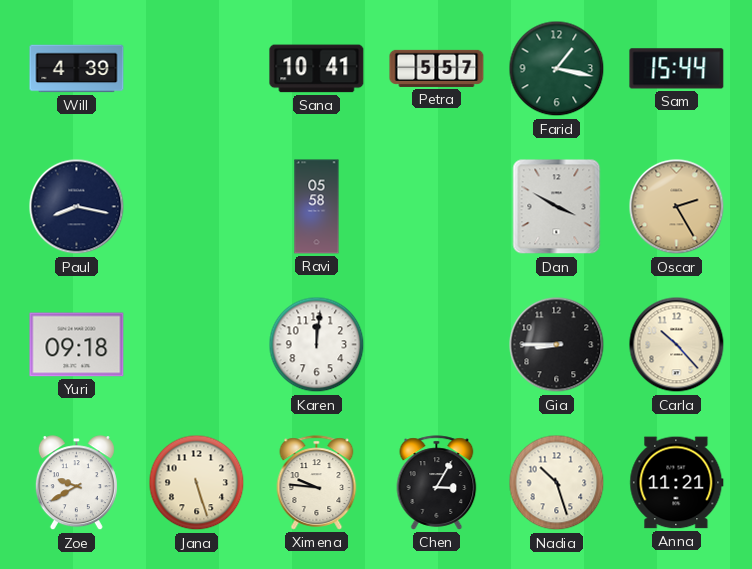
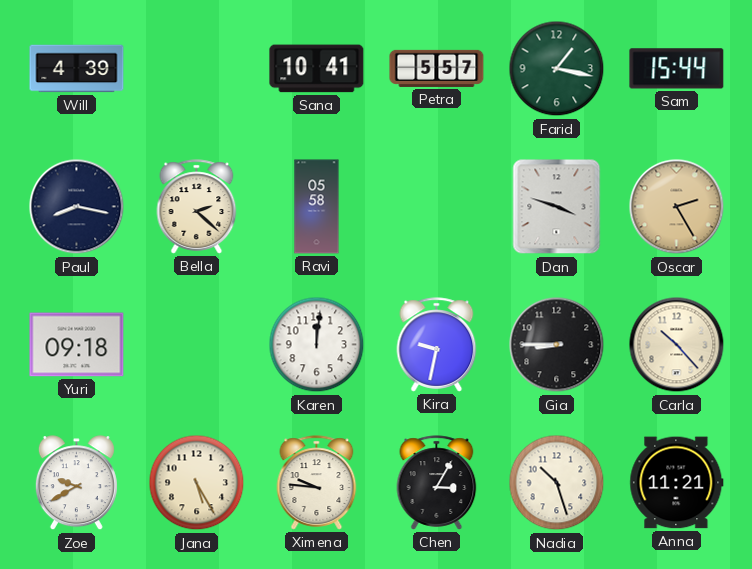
Bella: none -> 2:22
Dan: 3:50 -> 3:48
Kira: none -> 9:32
Jana: 5:27 -> 5:25
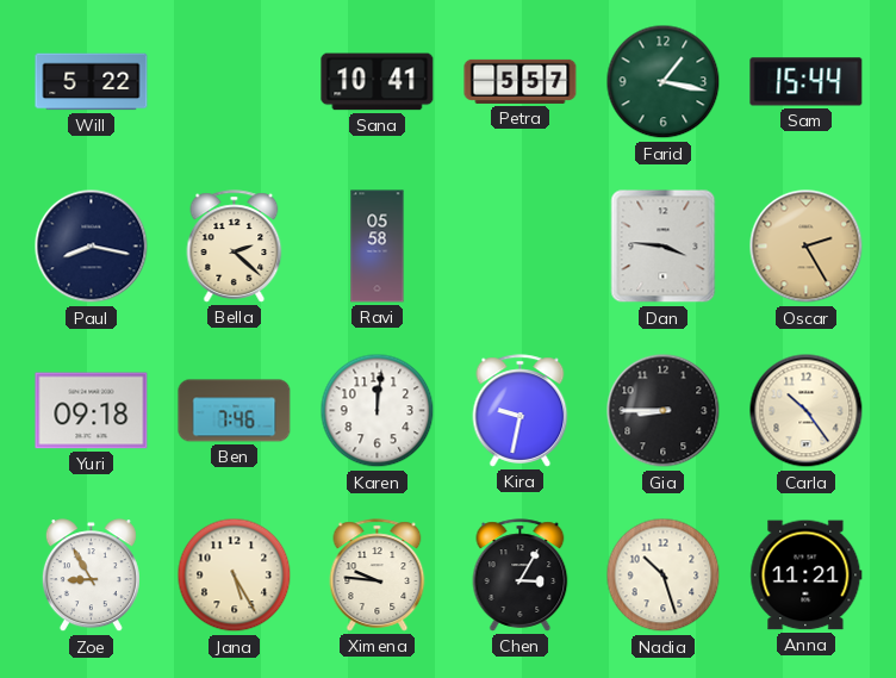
Will: 4:39 -> 5:22
Dan: 3:48 -> 3:46
Ben: none -> 7:46
Carla: 10:23 -> 10:24
Zoe: 9:40 -> 8:55
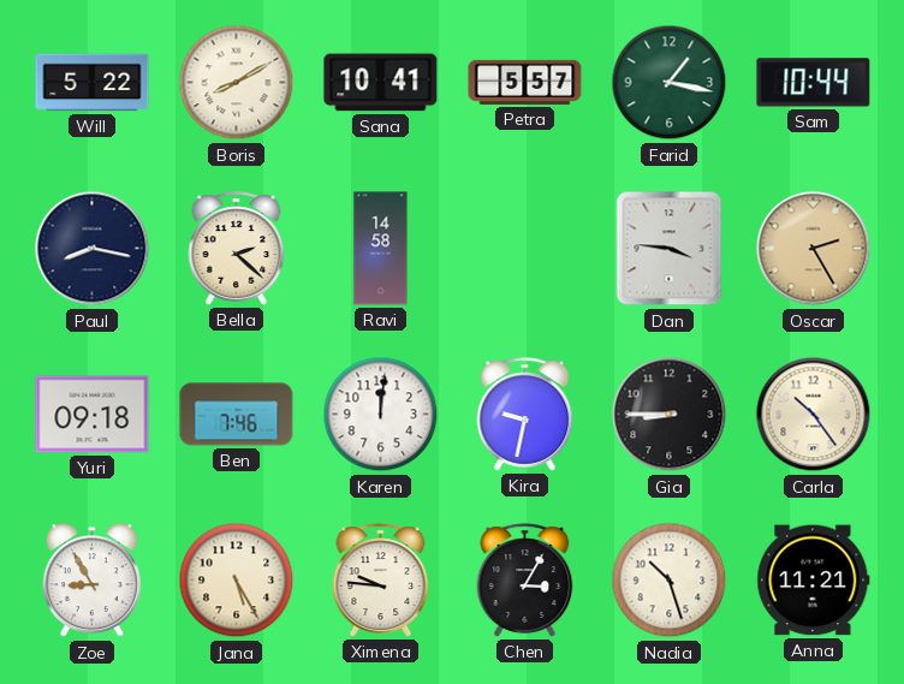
Boris: none -> 8:10
Sam: 15:44 -> 10:44
Ravi: 05:58 -> 14:58
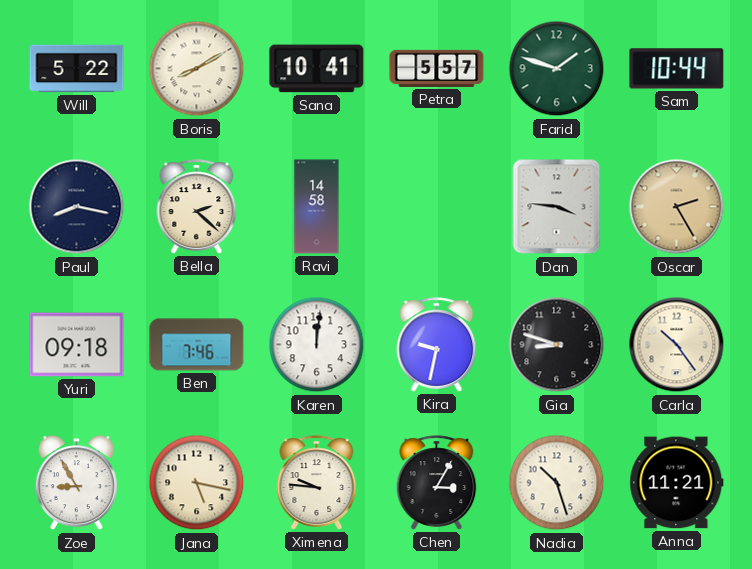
Farid: 1:17 -> 1:48
Gia: 8:45 -> 8:48
Jana: 5:25 -> 5:17
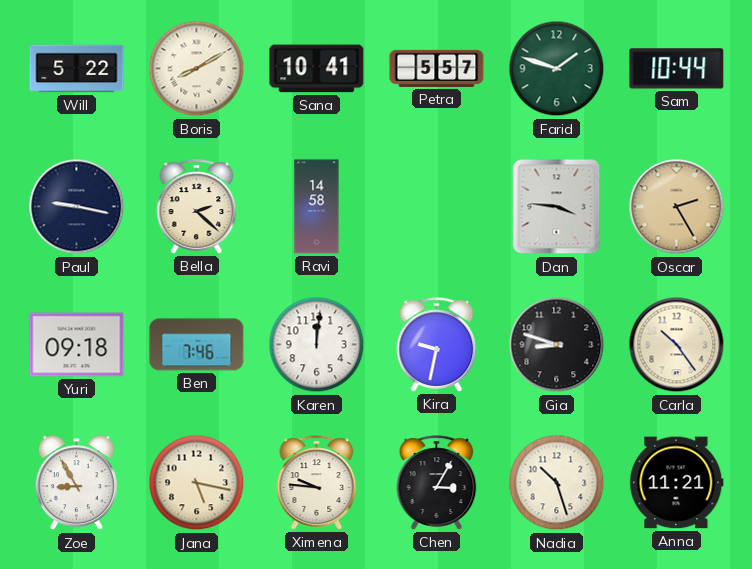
Paul: 8:17 -> 9:17
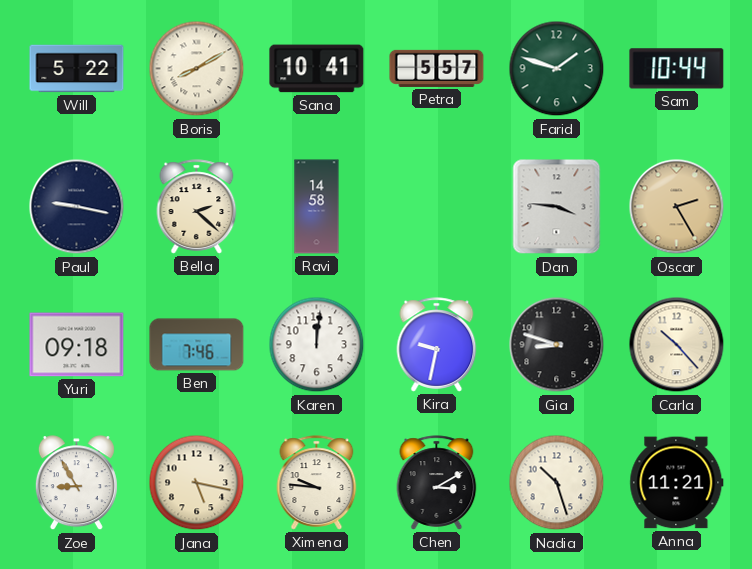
Carla: 10:24 -> 10:23
Chen: 3:05 -> 3:10
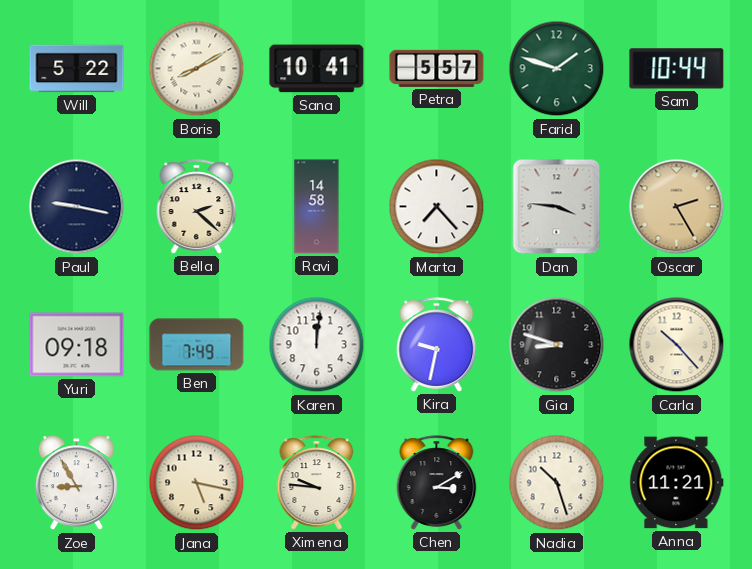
Marta: none -> 7:23
Ben: 7:46 -> 7:49
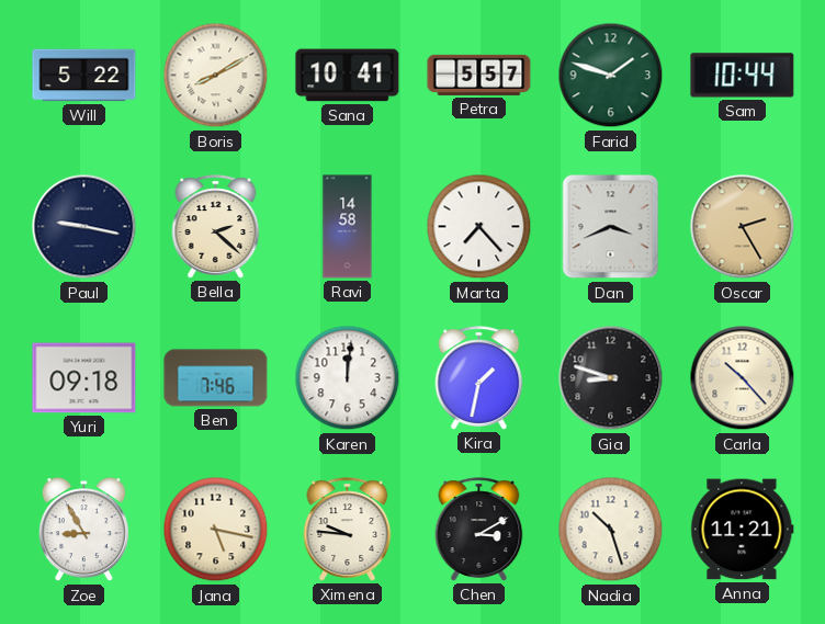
Dan: 3:46 -> 3:41
Ben: 7:49 -> 7:46
Kira: 9:32 -> 1:32
